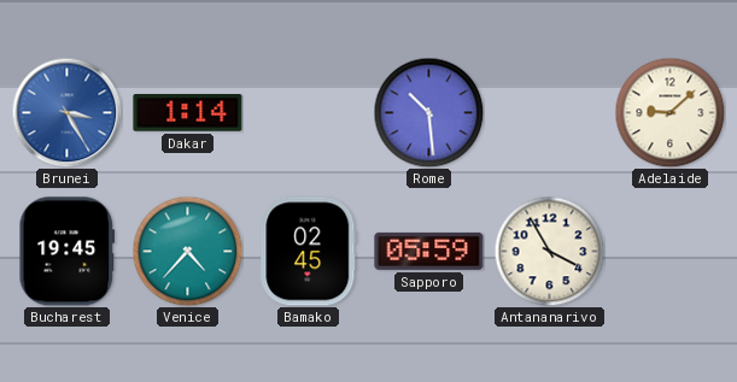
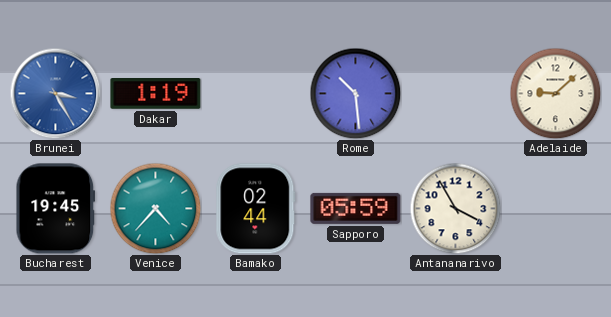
Dakar: 1:14 -> 1:19
Bamako: 02:45 -> 02:44
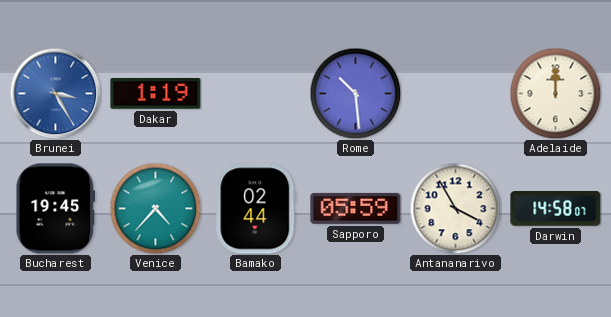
Adelaide: 9:08 -> 12:00
Darwin: none -> 14:58
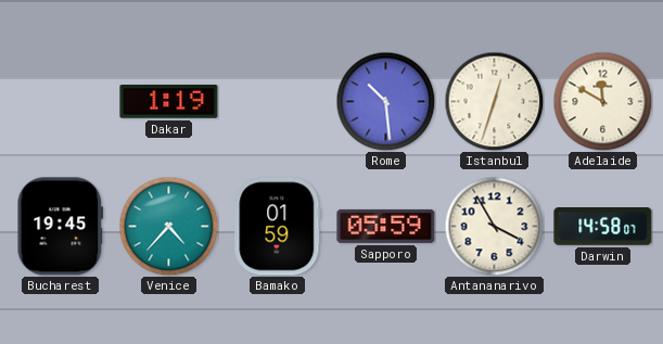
Brunei: 3:25 -> none
Istanbul: none -> 12:33
Adelaide: 12:00 -> 11:50
Bamako: 02:44 -> 01:59
